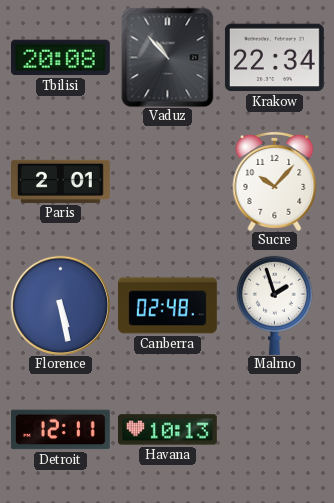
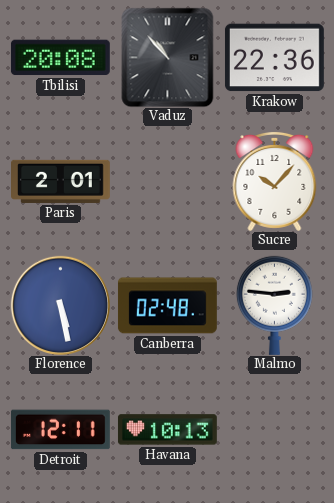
Krakow: 22:34 -> 22:36
Malmo: 1:57 -> 2:46
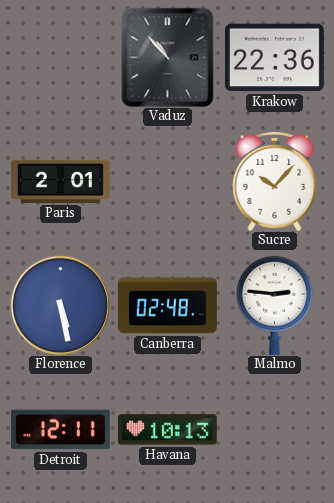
Tbilisi: 20:08 -> none
